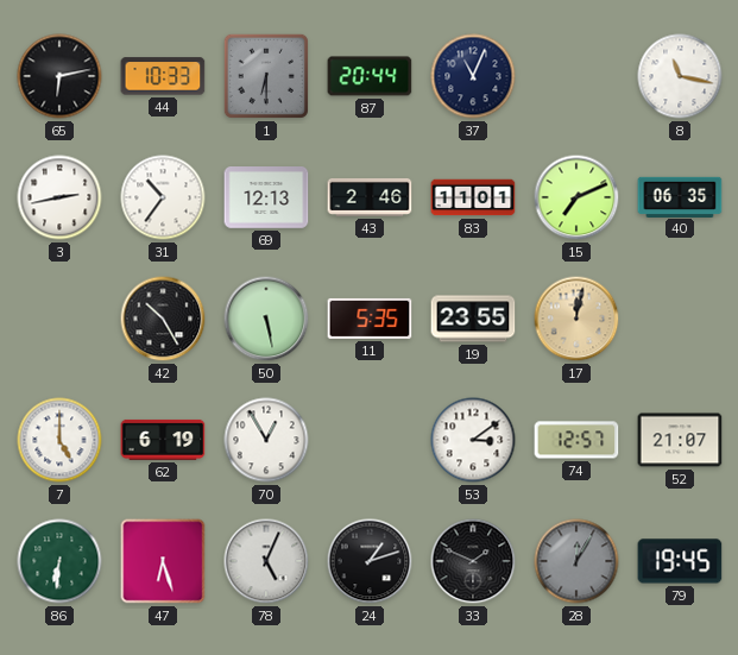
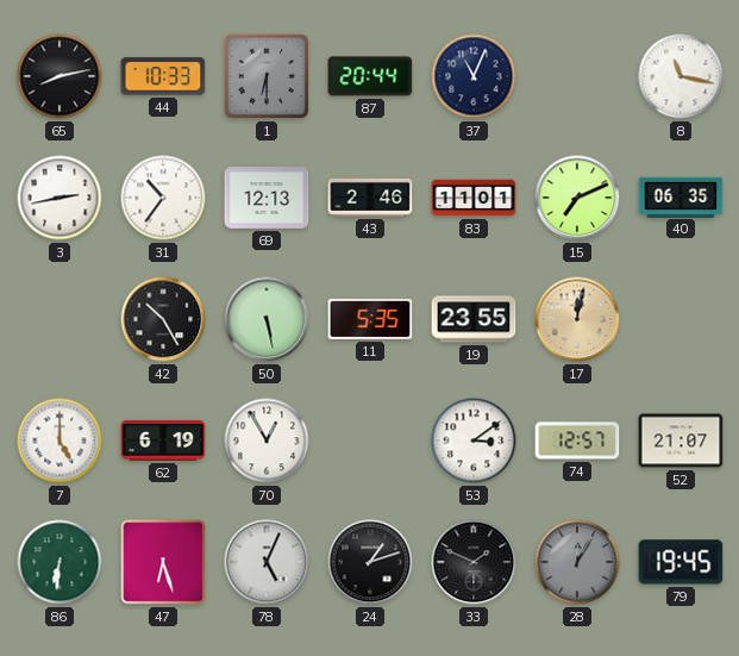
65: 6:13 -> 8:13
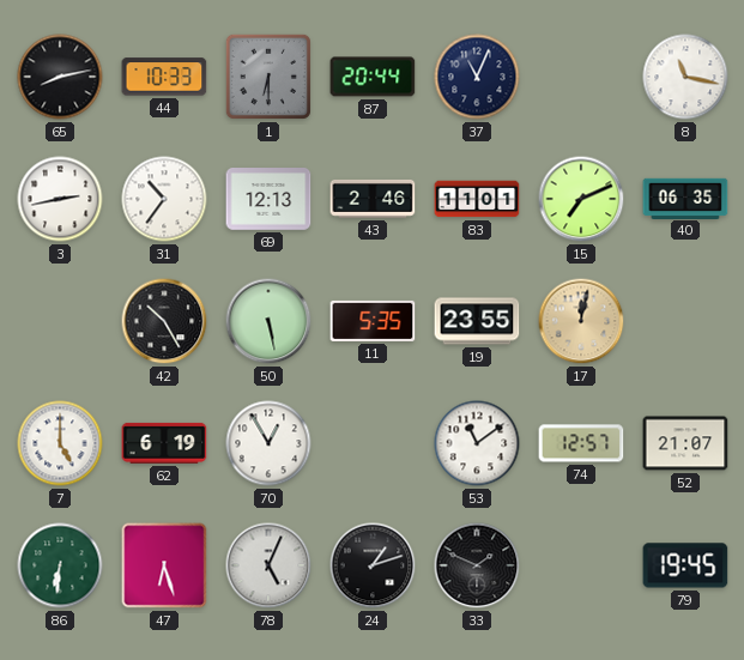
53: 3:09 -> 11:09
28: 12:05 -> none
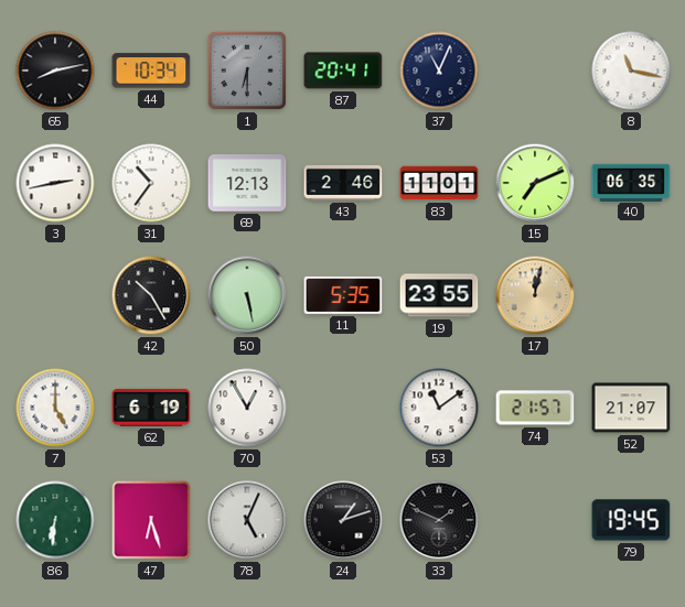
44: 10:33 -> 10:34
87: 20:44 -> 20:41
74: 12:57 -> 21:57
